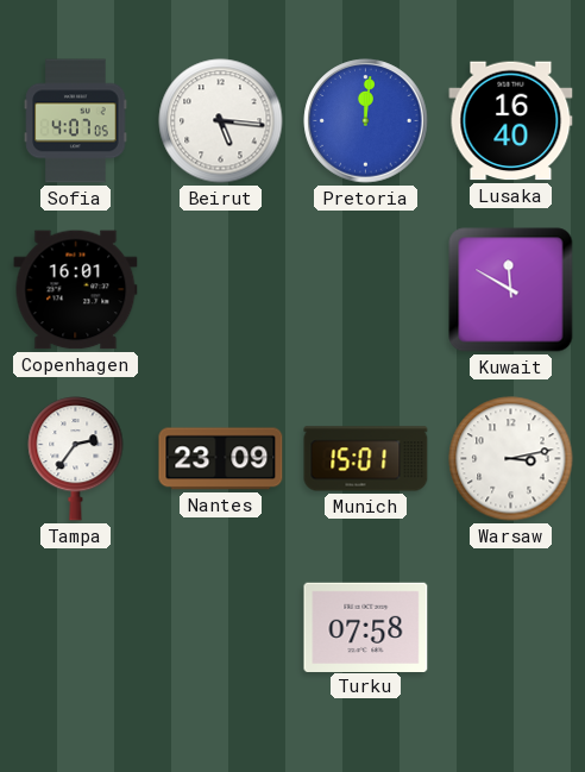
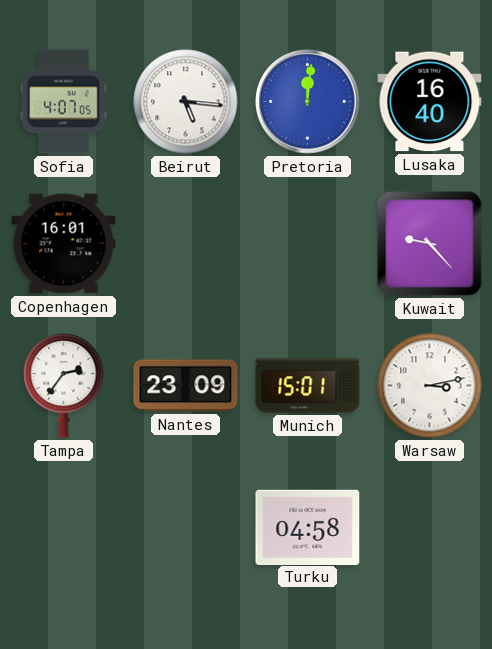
Kuwait: 11:50 -> 9:23
Turku: 07:58 -> 04:58
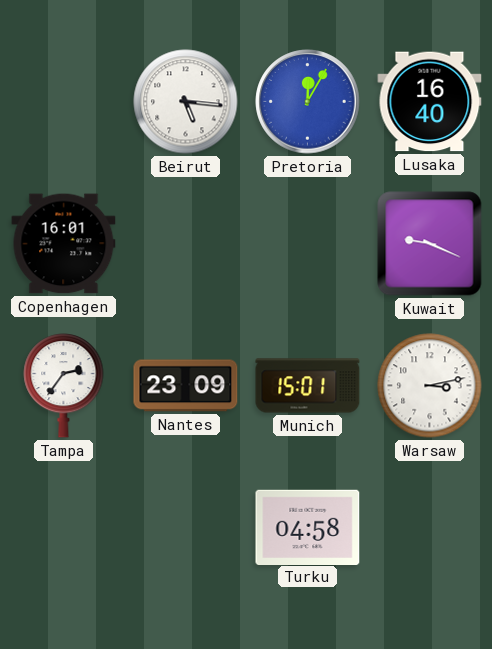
Sofia: 4:07 -> none
Pretoria: 12:01 -> 12:05
Kuwait: 9:23 -> 9:19
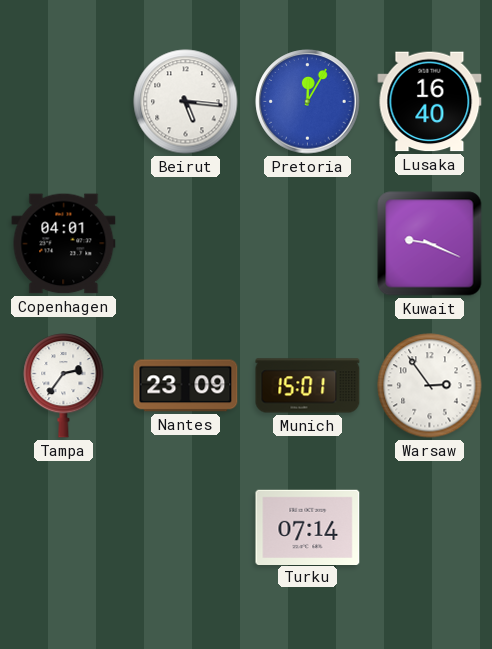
Copenhagen: 16:01 -> 04:01
Warsaw: 3:13 -> 2:54
Turku: 04:58 -> 07:14
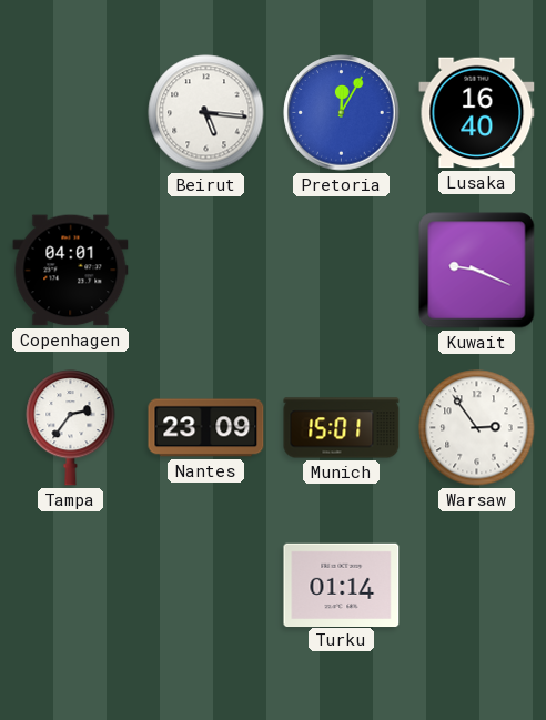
Turku: 07:14 -> 01:14
